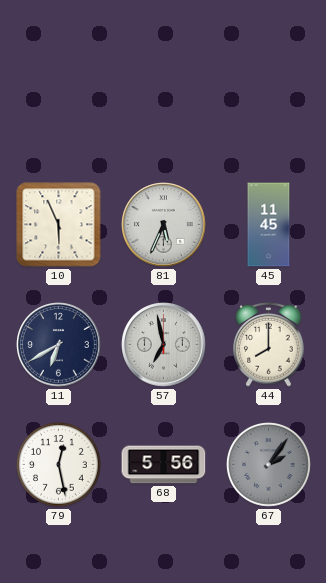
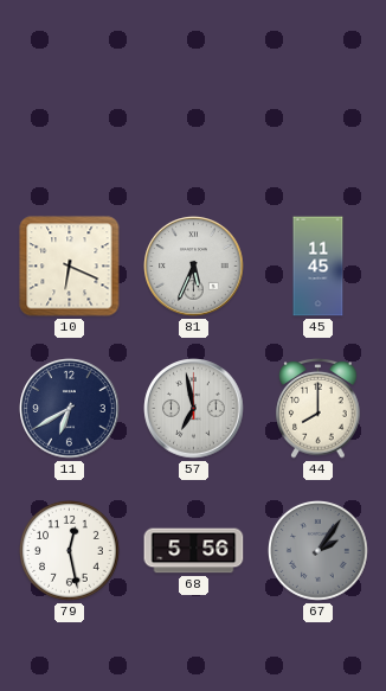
10: 5:56 -> 6:19
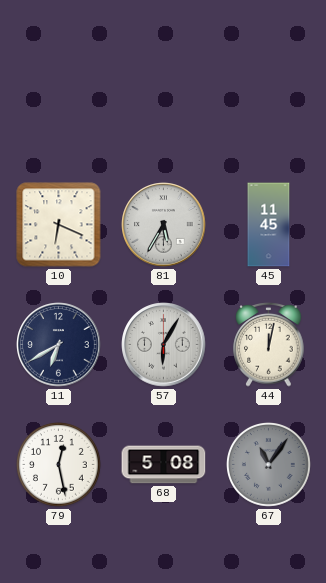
81: 5:34 -> 5:35
57: 6:58 -> 6:05
44: 8:00 -> 12:02
68: 5:56 -> 5:08
67: 2:06 -> 11:06
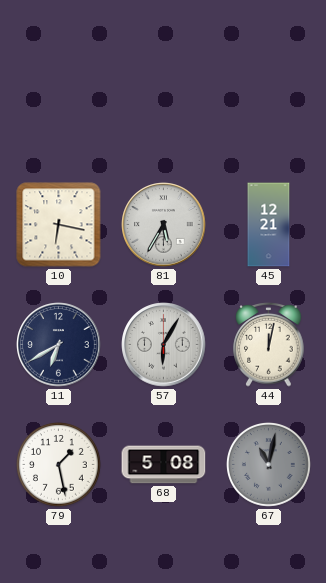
10: 6:19 -> 6:17
45: 11:45 -> 12:21
79: 12:28 -> 1:28
67: 11:06 -> 11:02
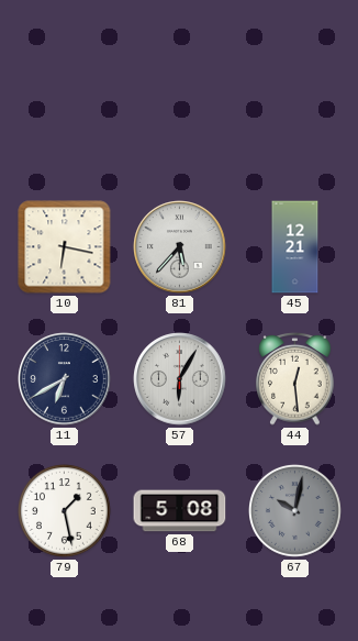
81: 5:35 -> 5:37
44: 12:02 -> 12:29
67: 11:02 -> 10:02
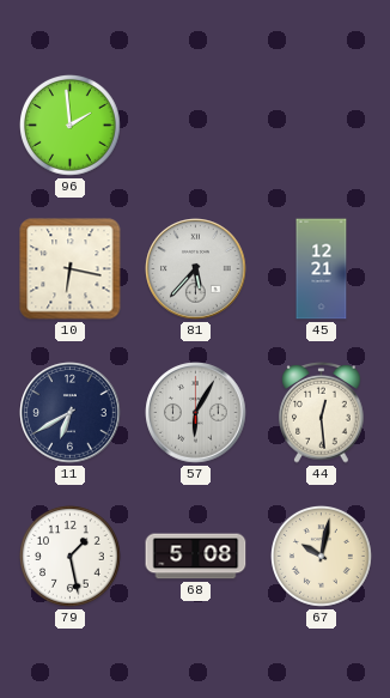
96: none -> 1:59
67 dial: grey -> cream
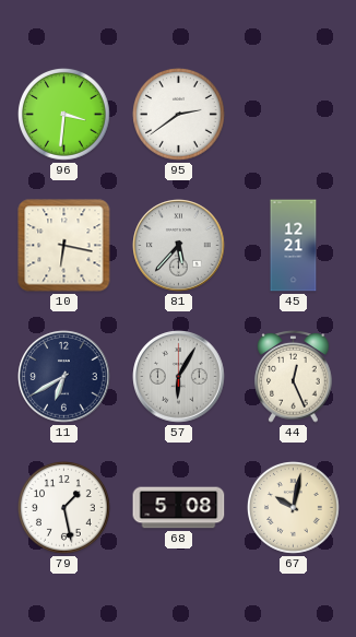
96: 1:59 -> 3:31
95: none -> 2:39
44: 12:29 -> 12:26
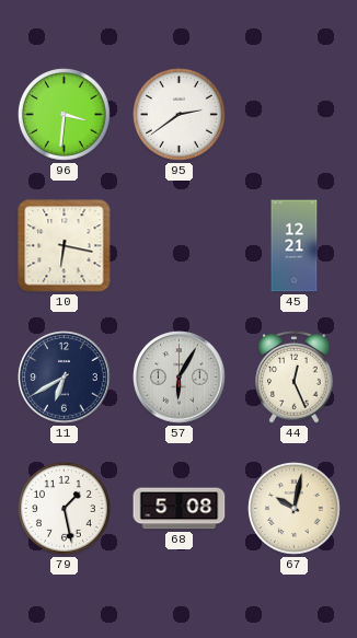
81: 5:37 -> none
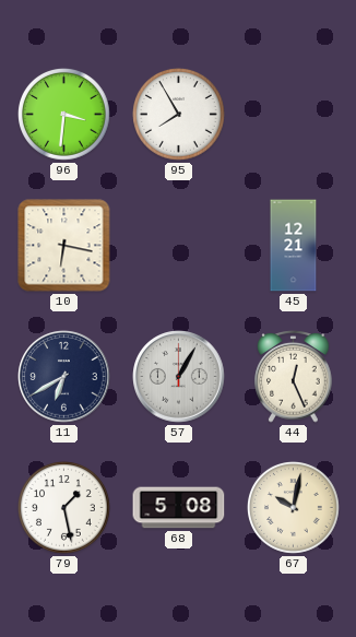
95: 2:39 -> 7:55
57: 6:05 -> 1:05
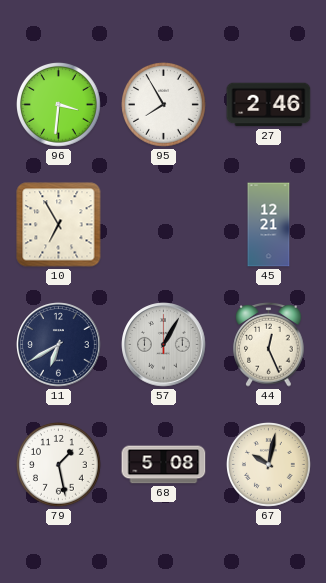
27: none -> 2:46
10: 6:17 -> 6:55
